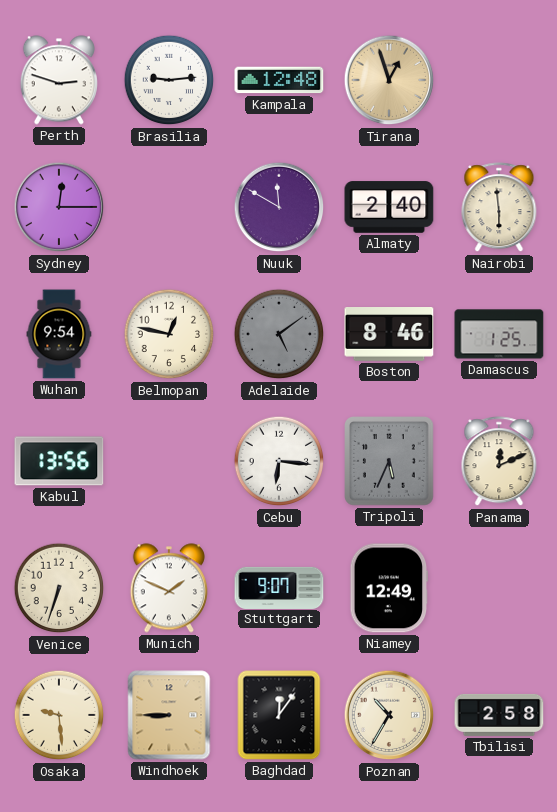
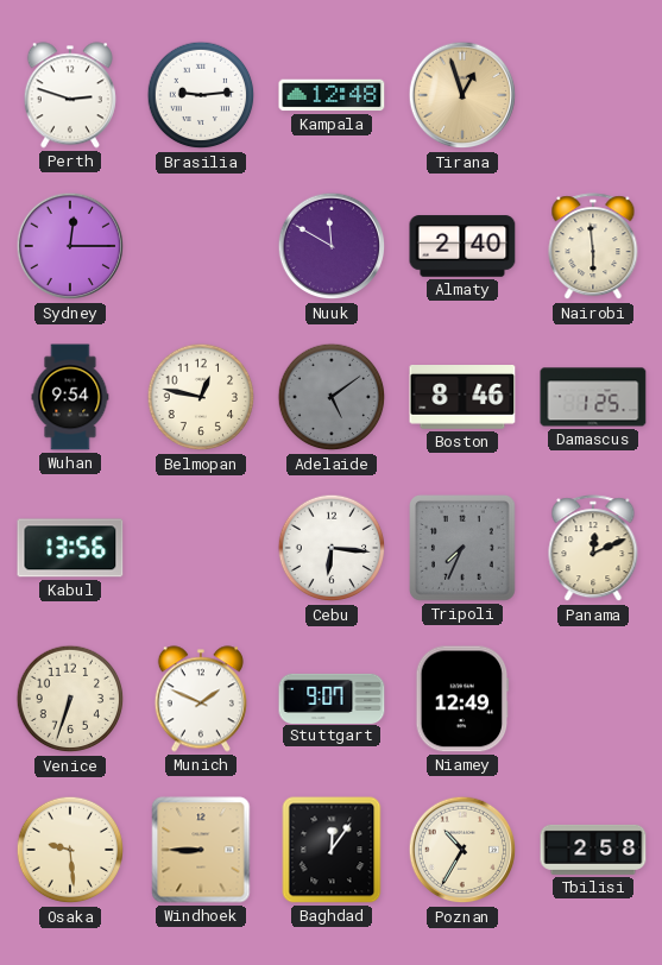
Tripoli: 5:34 -> 7:34
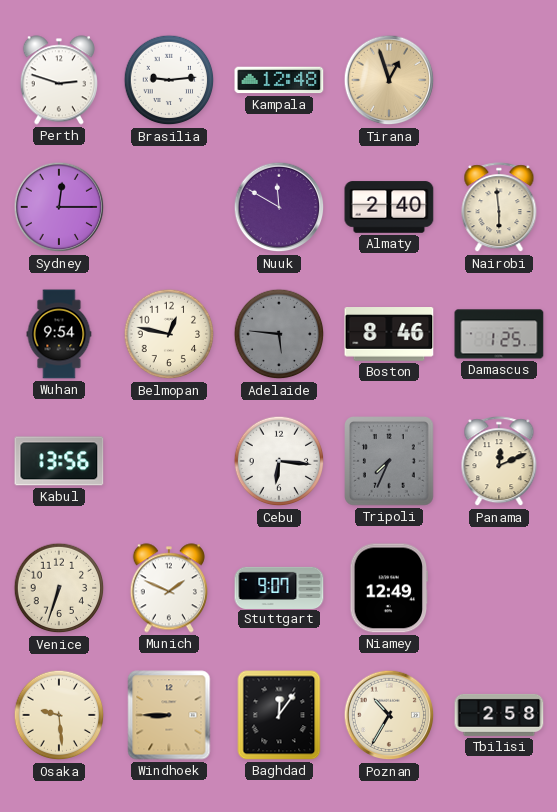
Adelaide: 5:09 -> 5:46
